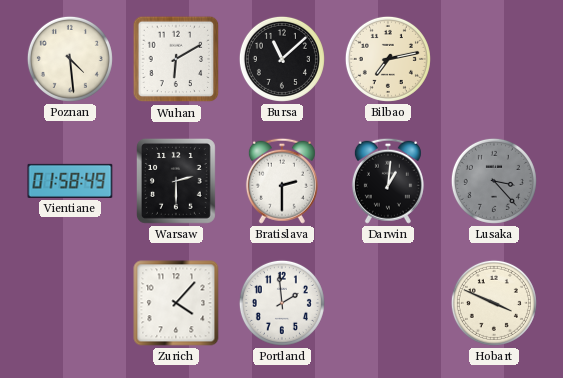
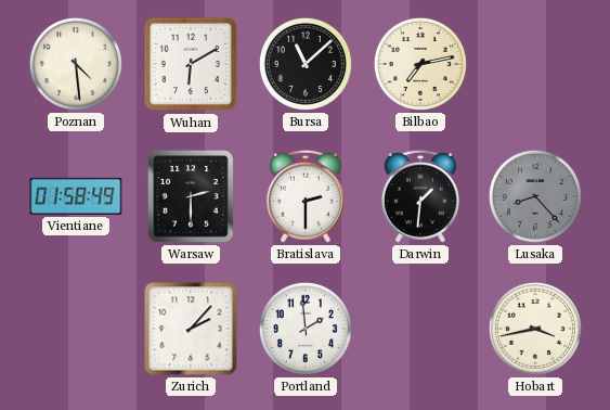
Darwin: 1:01 -> 1:31
Lusaka: 3:23 -> 8:23
Zurich: 4:07 -> 2:07
Hobart: 3:49 -> 3:43
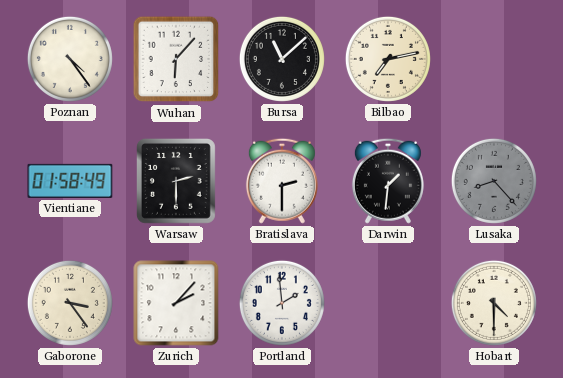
Poznan: 4:29 -> 4:24
Wuhan: 6:10 -> 6:07
Gaborone: none -> 3:24
Hobart: 3:43 -> 4:30
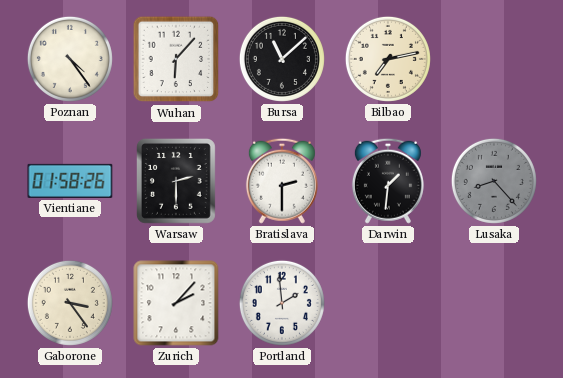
Vientiane: 01:58:49 -> 01:58:26
Hobart: 4:30 -> none
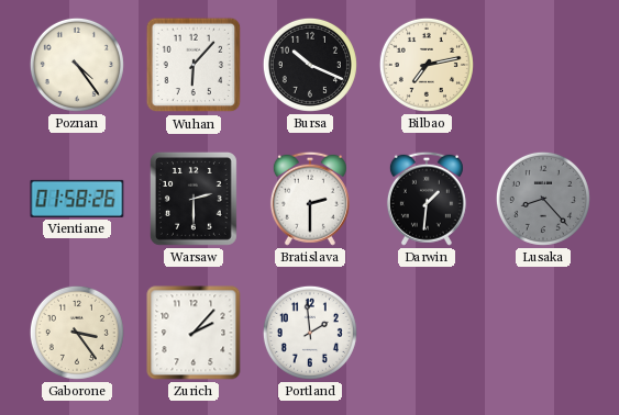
Bursa: 11:08 -> 10:19
